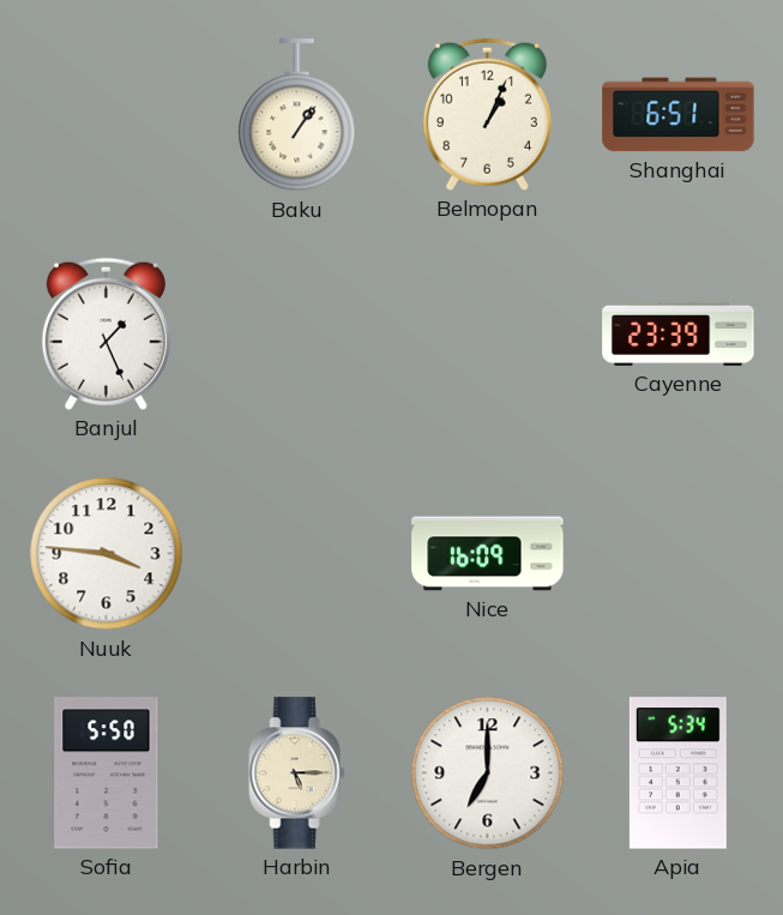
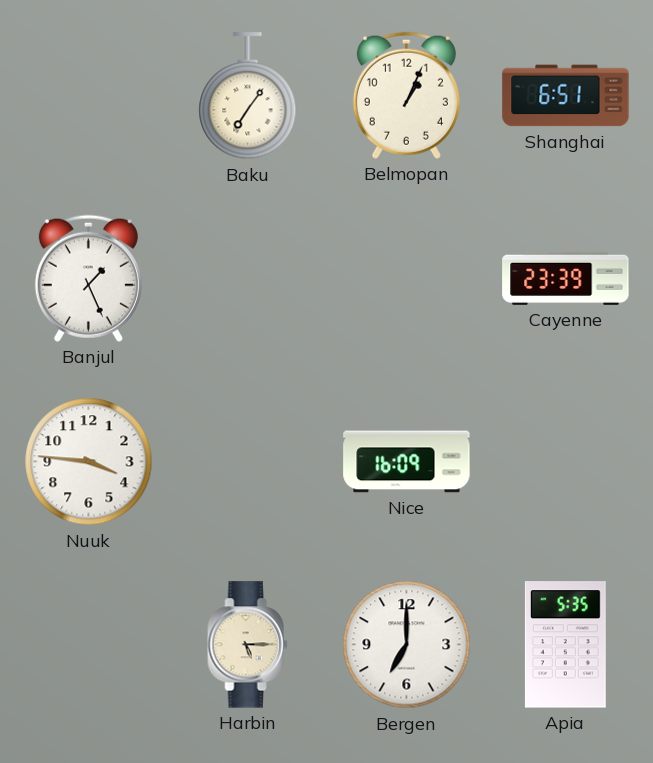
Baku: 1:06 -> 7:06
Sofia: 5:50 -> none
Apia: 5:34 -> 5:35
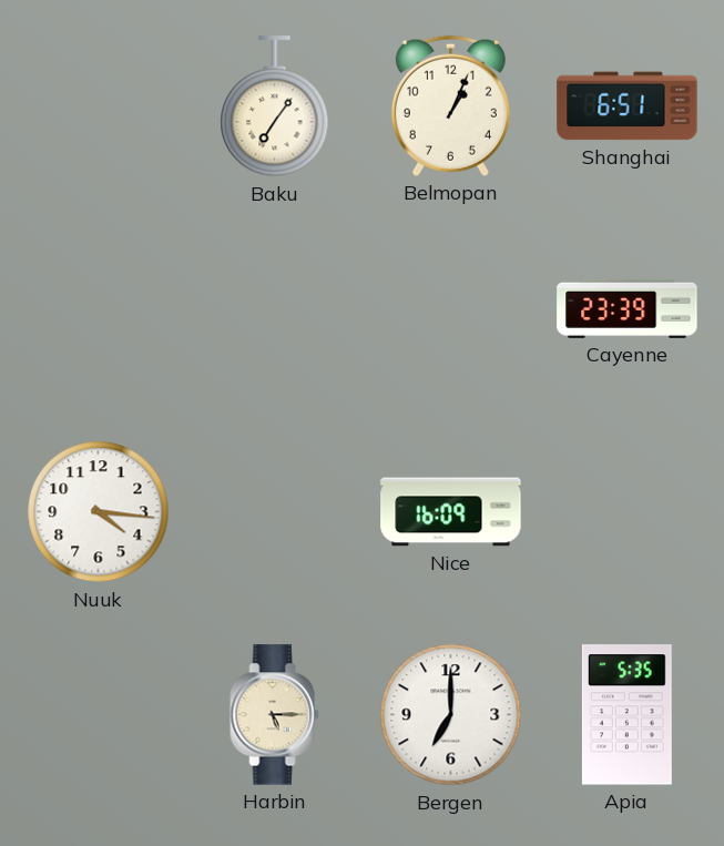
Banjul: 1:26 -> none
Nuuk: 3:46 -> 4:16
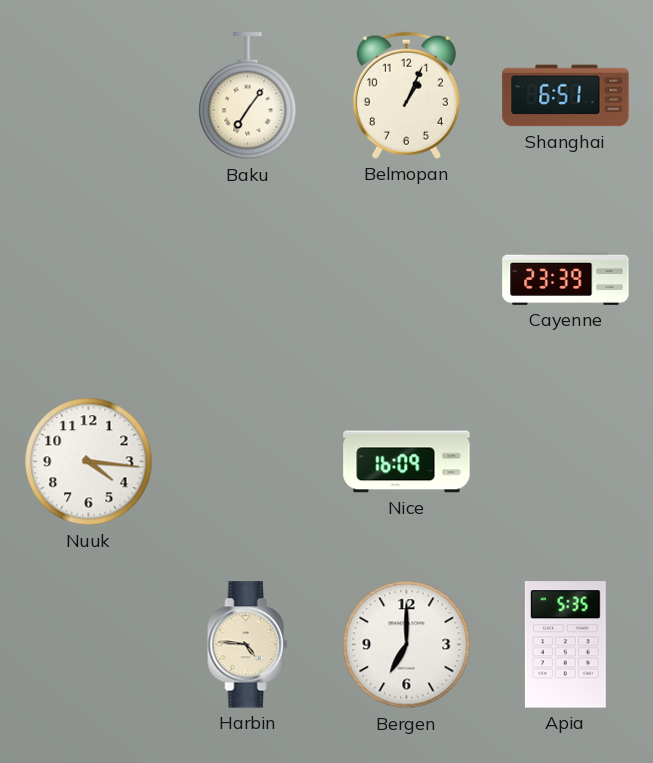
Harbin: 5:15 -> 4:46
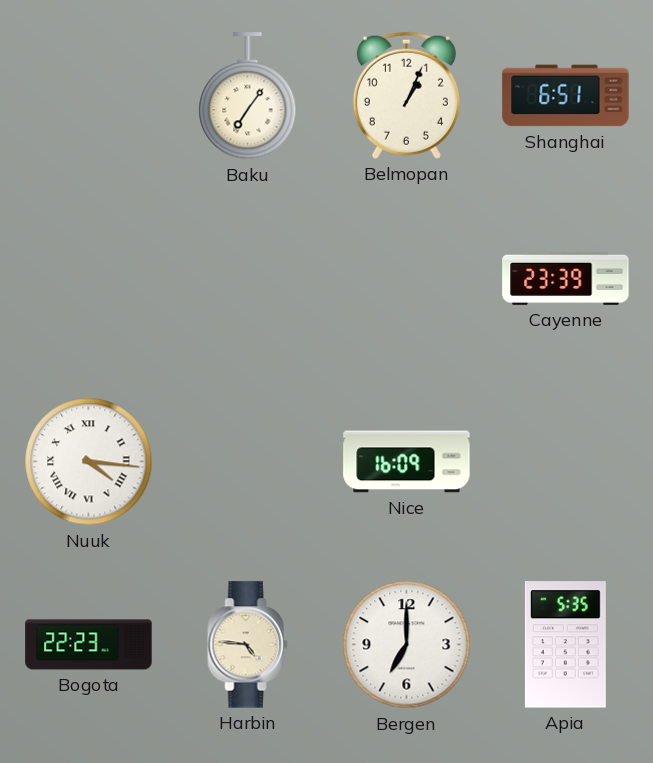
Nuuk numerals: Arabic -> Roman
Bogota: none -> 22:23
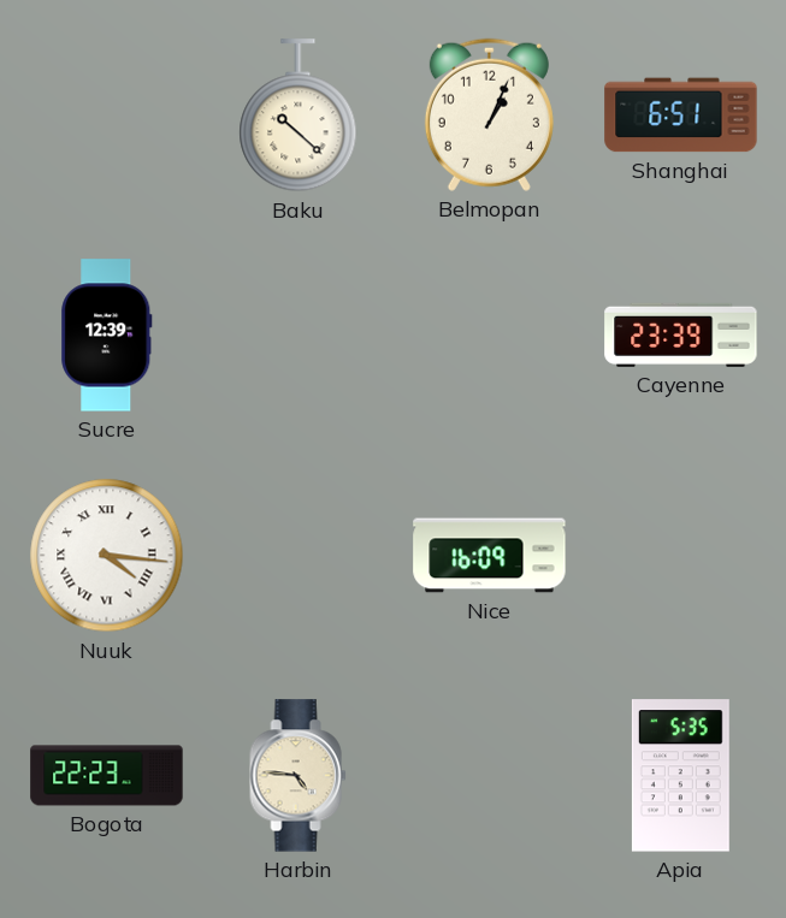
Baku: 7:06 -> 10:22
Sucre: none -> 12:39
Bergen: 7:00 -> none
